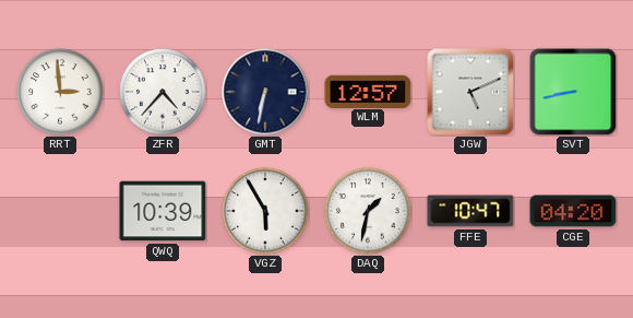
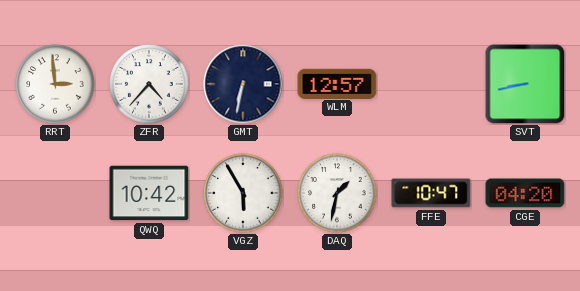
JGW: 5:11 -> none
QWQ: 10:39 -> 10:42
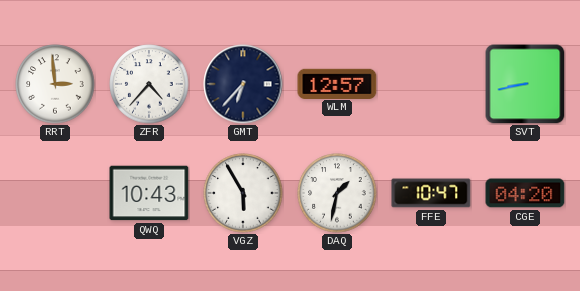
GMT: 6:32 -> 6:37
QWQ: 10:42 -> 10:43
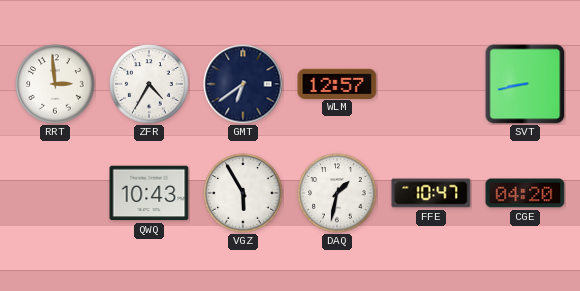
ZFR: 4:37 -> 4:35
GMT: 6:37 -> 6:39
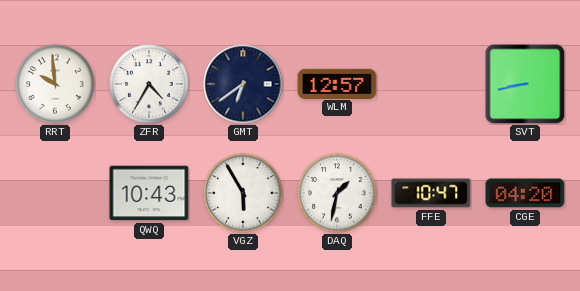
RRT: 2:59 -> 9:59
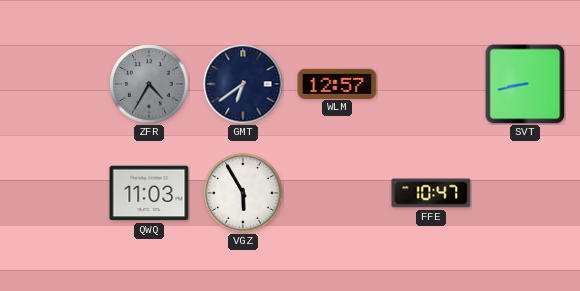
RRT: 9:59 -> none
ZFR dial: white -> grey
QWQ: 10:43 -> 11:03
DAQ: 1:32 -> none
CGE: 04:20 -> none
